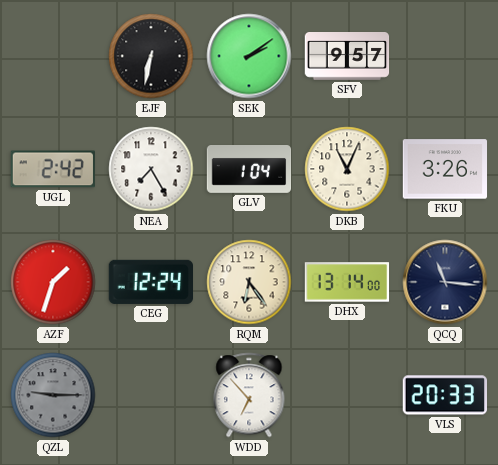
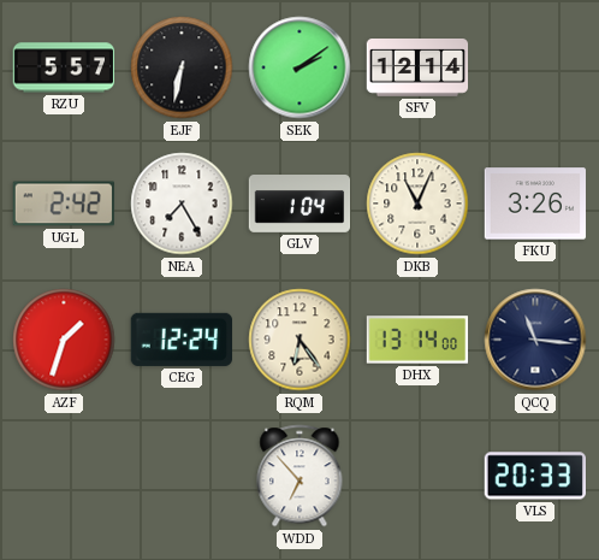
RZU: none -> 5:57
SFV: 9:57 -> 12:14
QZL: 9:15 -> none
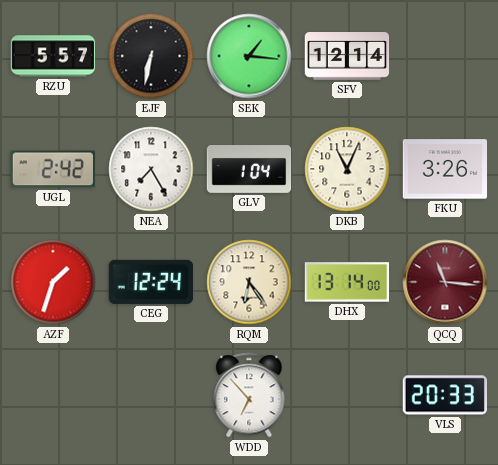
SEK: 2:09 -> 1:16
QCQ dial: navy -> burgundy
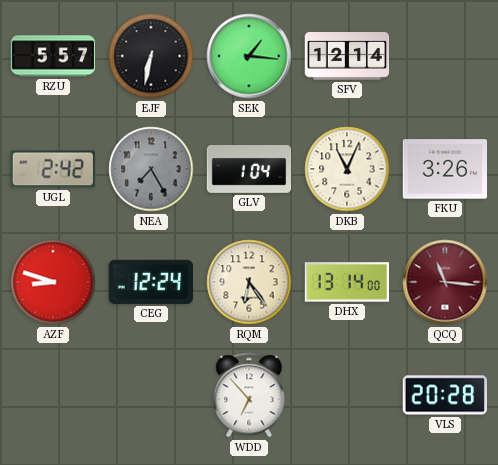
NEA dial: white -> grey
AZF: 1:33 -> 8:48
VLS: 20:33 -> 20:28
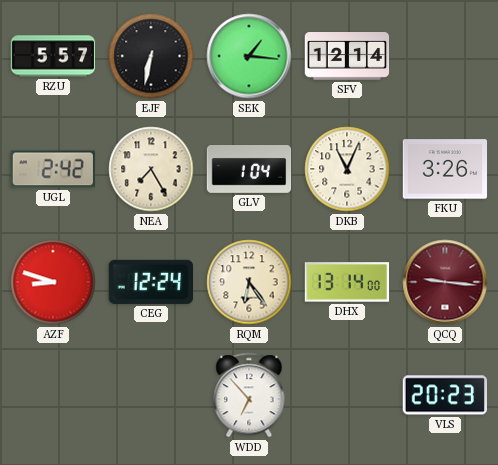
NEA dial: grey -> cream
QCQ: 11:16 -> 9:16
VLS: 20:28 -> 20:23
